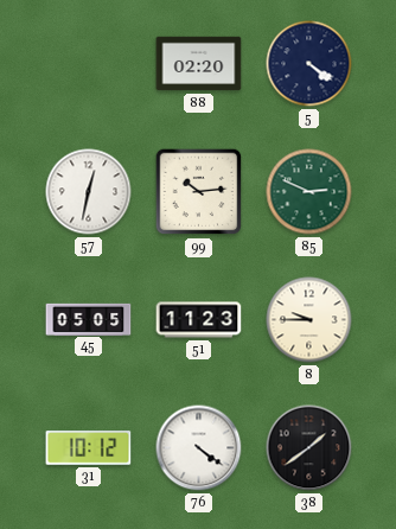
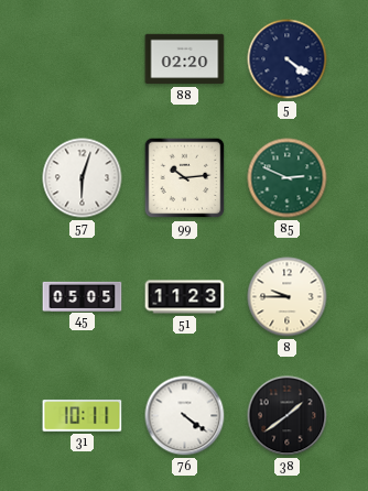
57: 12:32 -> 6:03
31: 10:12 -> 10:11
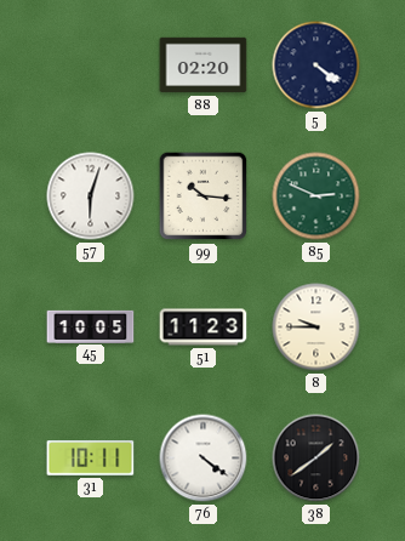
99: 10:14 -> 10:16
45: 05:05 -> 10:05
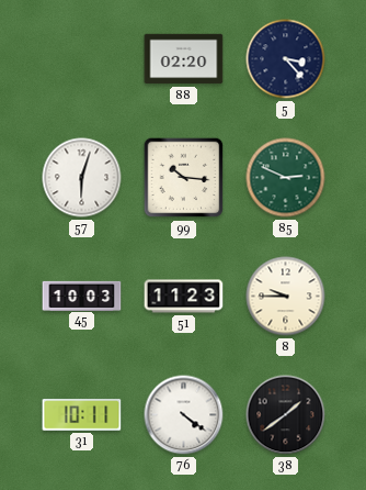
5: 4:21 -> 3:23
45: 10:05 -> 10:03
